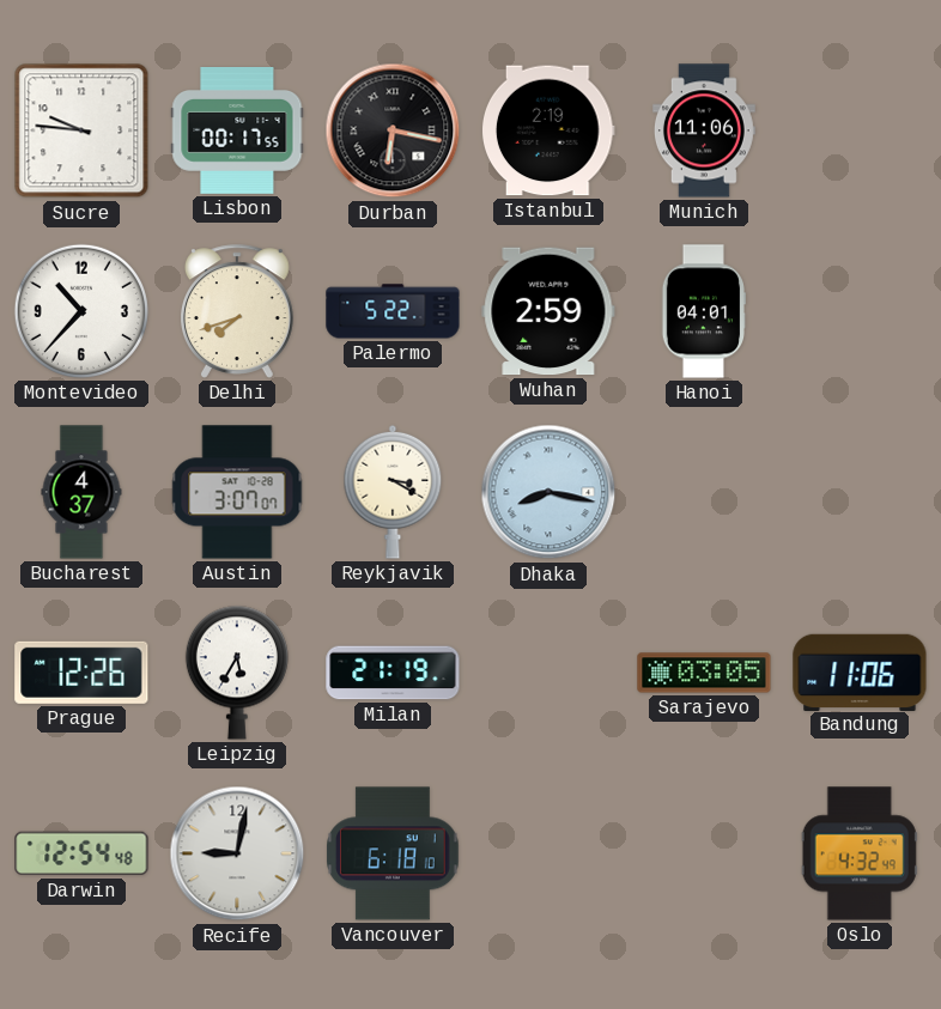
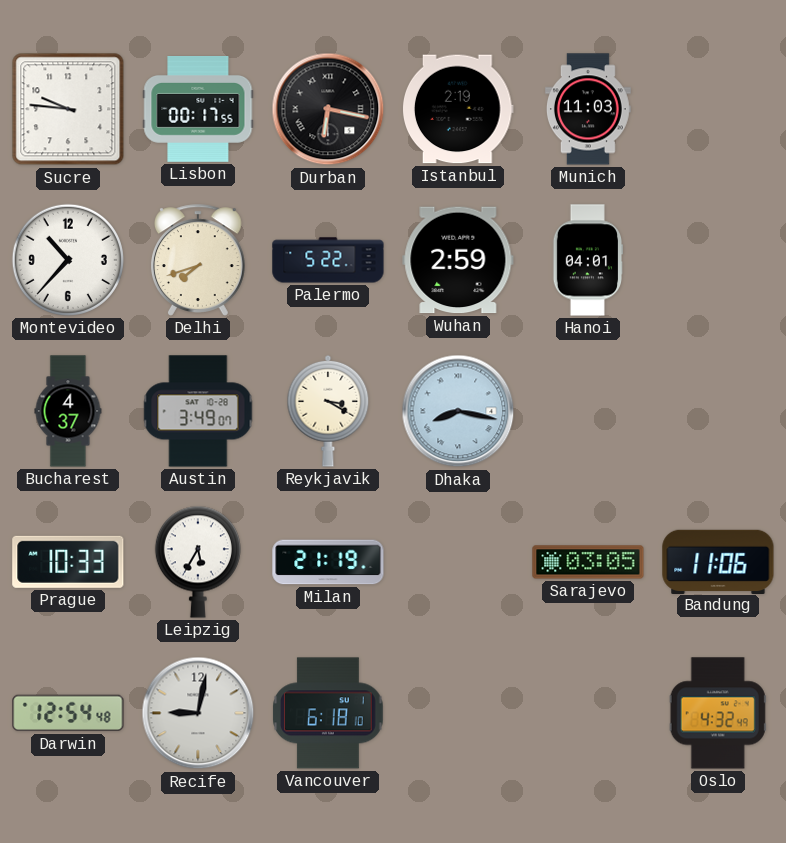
Munich: 11:06 -> 11:03
Austin: 3:07 -> 3:49
Prague: 12:26 -> 10:33
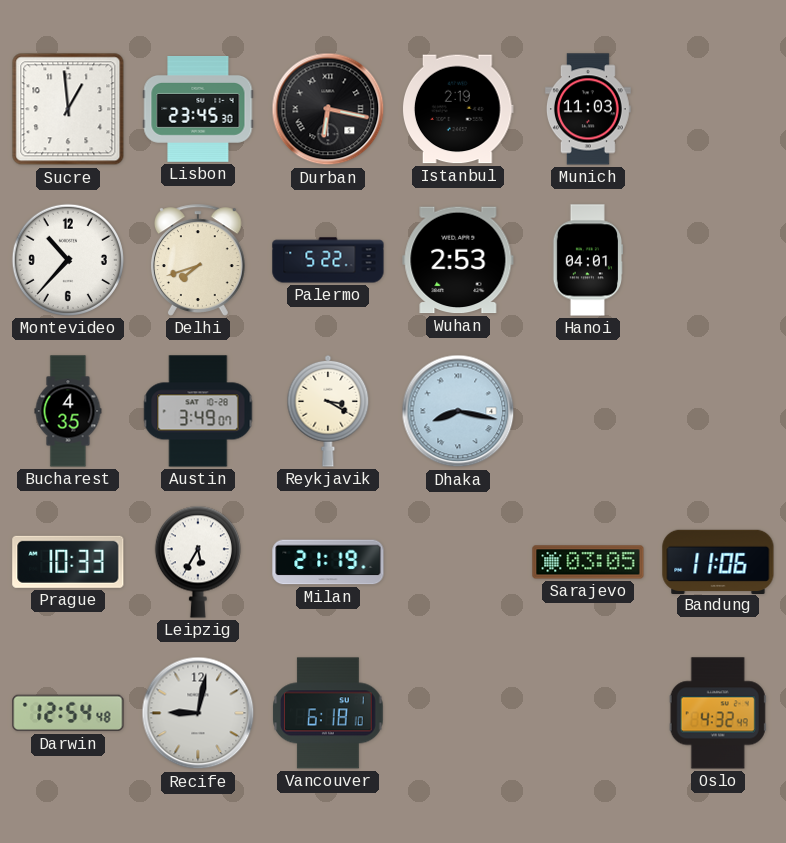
Sucre: 9:46 -> 12:59
Lisbon: 00:17 -> 23:45
Wuhan: 2:59 -> 2:53
Bucharest: 4:37 -> 4:35
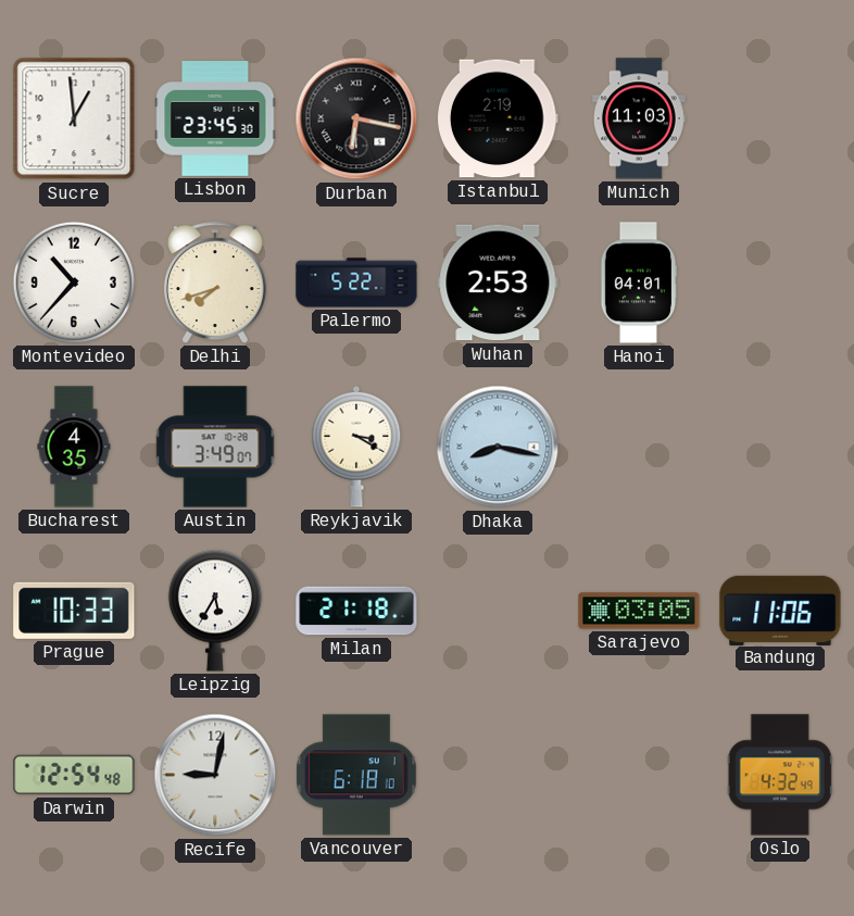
Milan: 21:19 -> 21:18
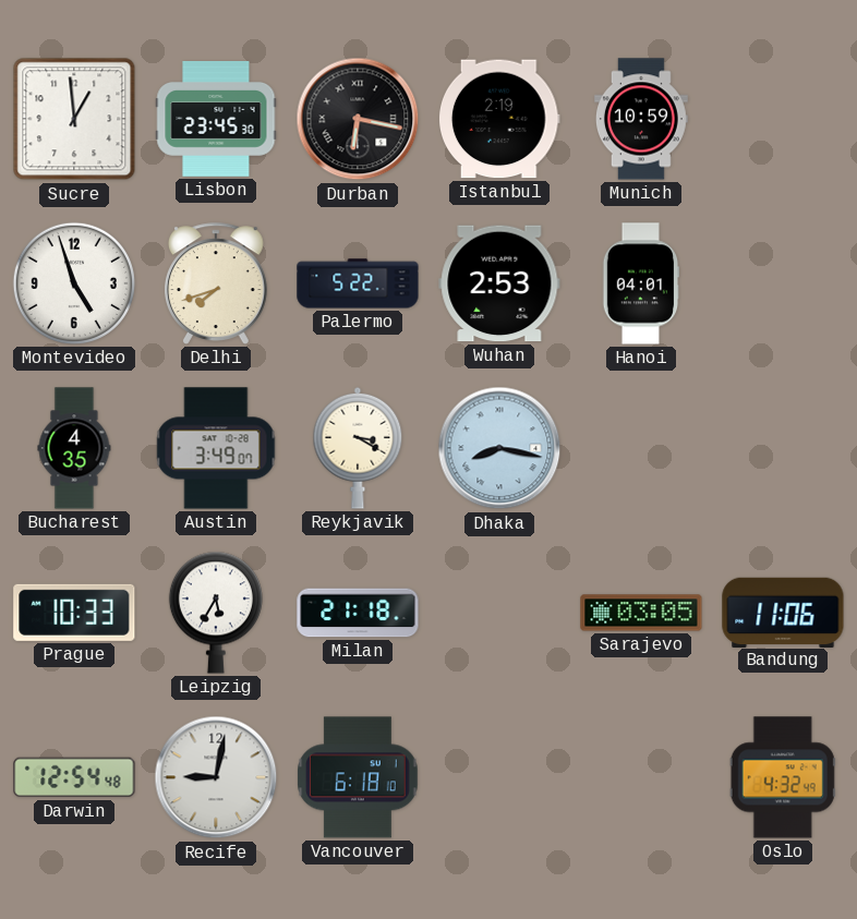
Munich: 11:03 -> 10:59
Montevideo: 10:37 -> 4:57
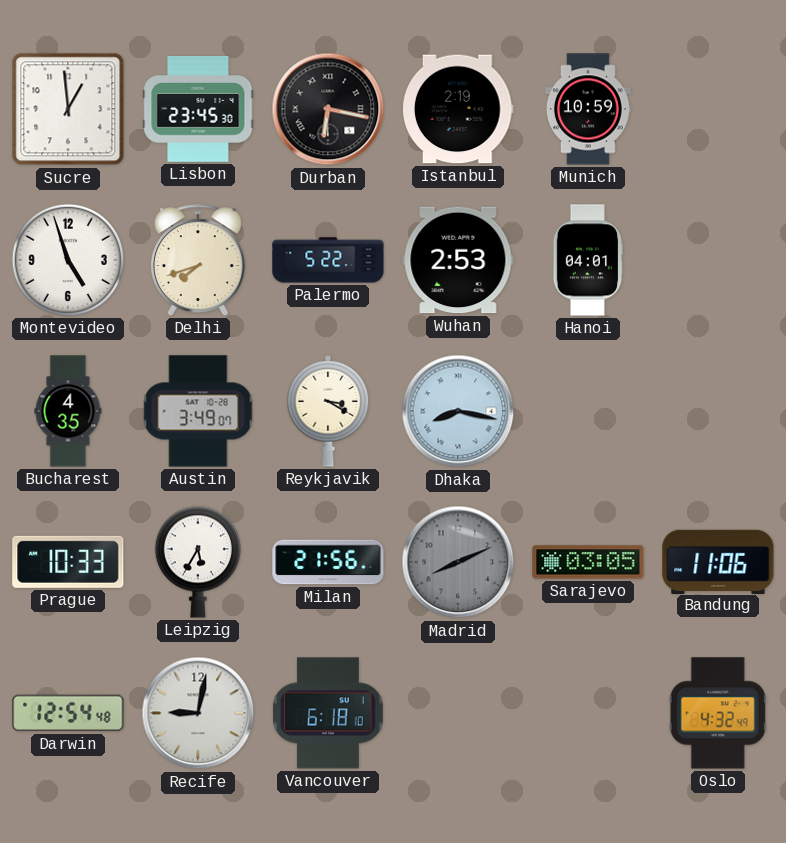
Milan: 21:18 -> 21:56
Madrid: none -> 8:11
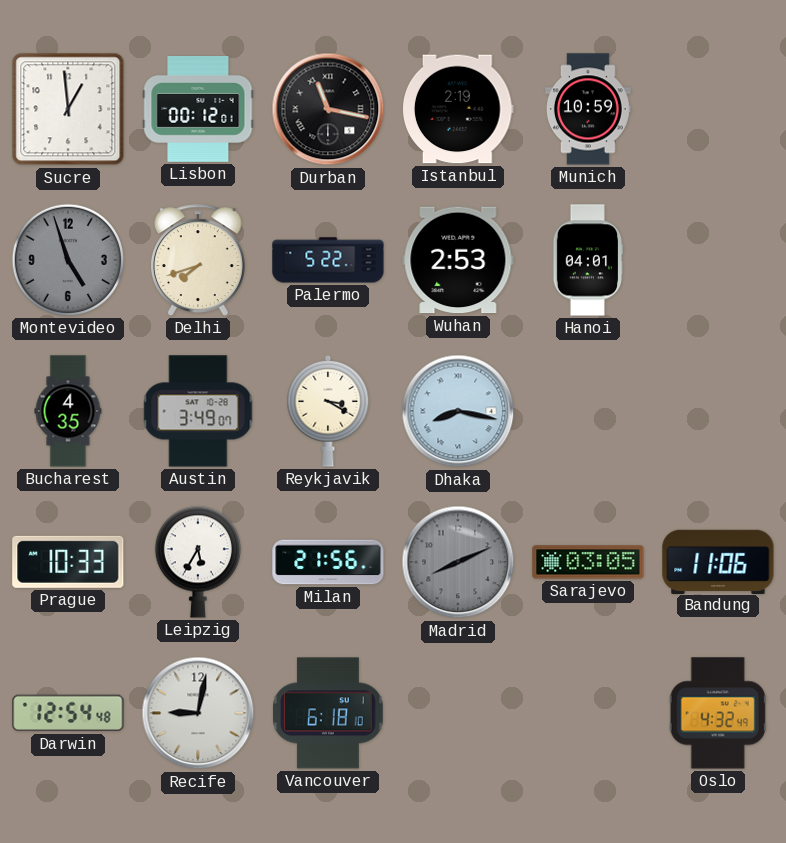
Lisbon: 23:45 -> 00:12
Durban: 6:17 -> 11:17
Montevideo dial: white -> grey
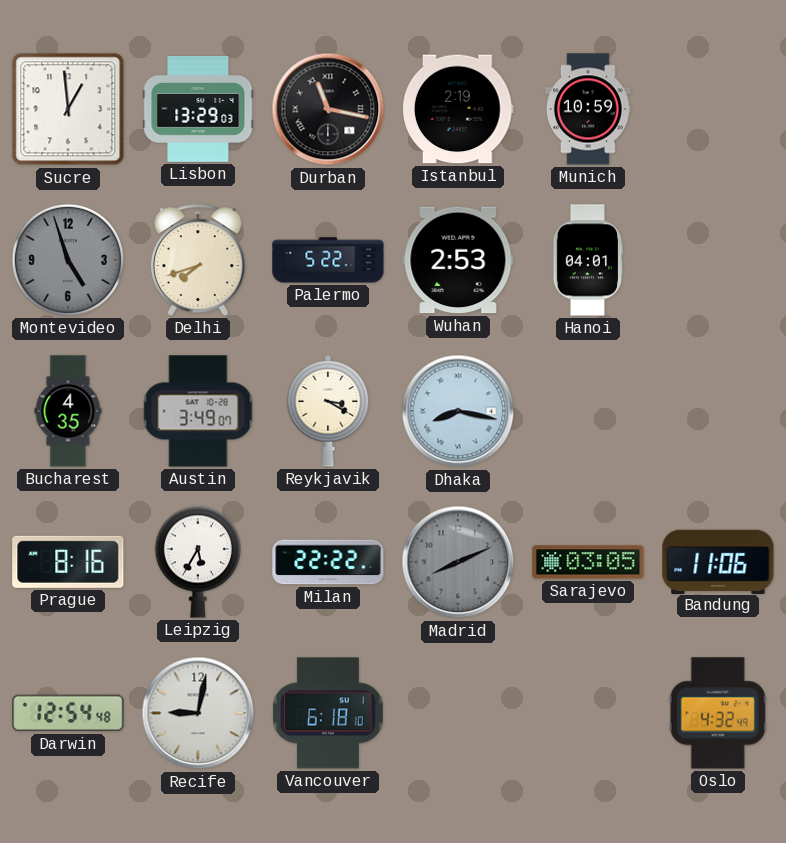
Lisbon: 00:12 -> 13:29
Prague: 10:33 -> 8:16
Milan: 21:56 -> 22:22
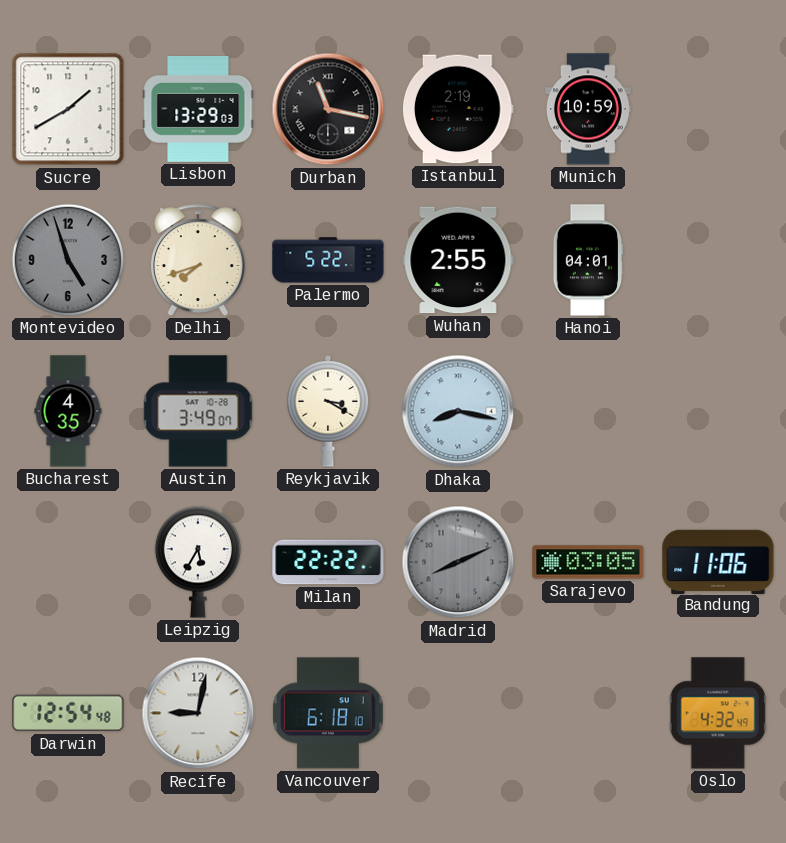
Sucre: 12:59 -> 1:40
Wuhan: 2:53 -> 2:55
Prague: 8:16 -> none
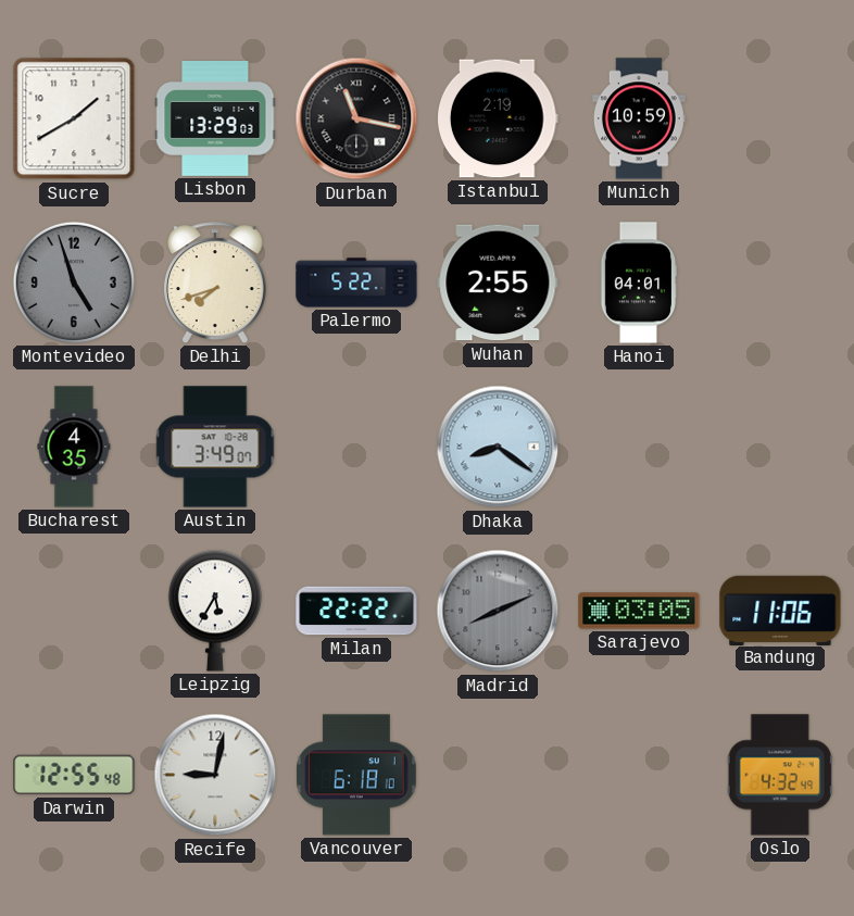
Reykjavik: 3:20 -> none
Dhaka: 8:17 -> 8:21
Darwin: 12:54 -> 12:55
